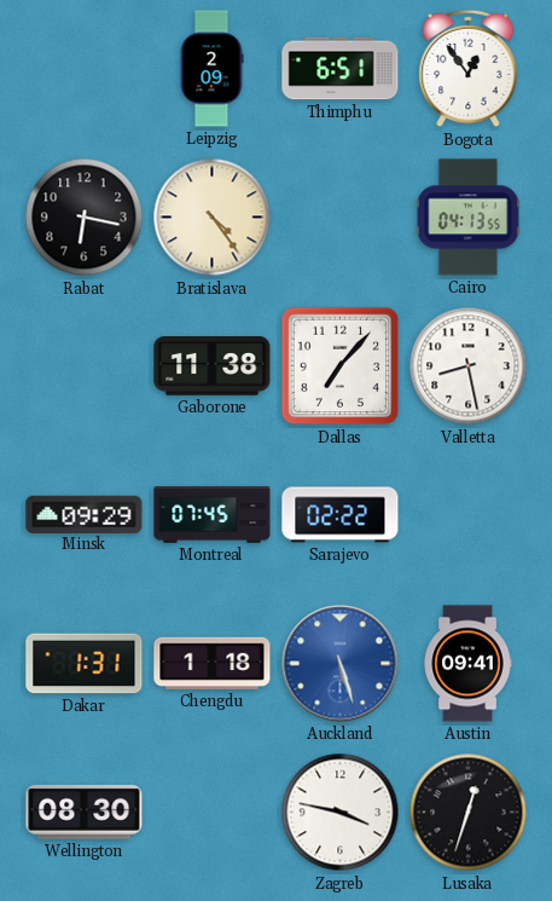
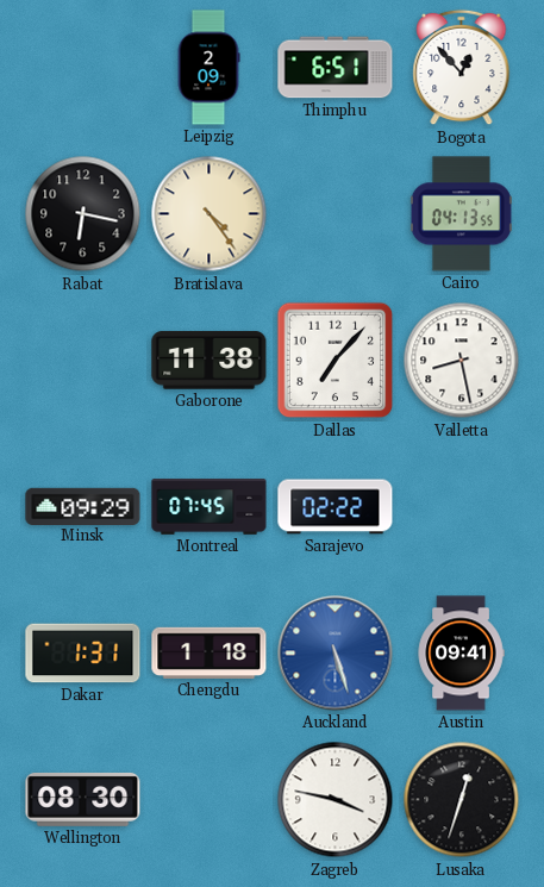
Bogota: 12:54 -> 12:53
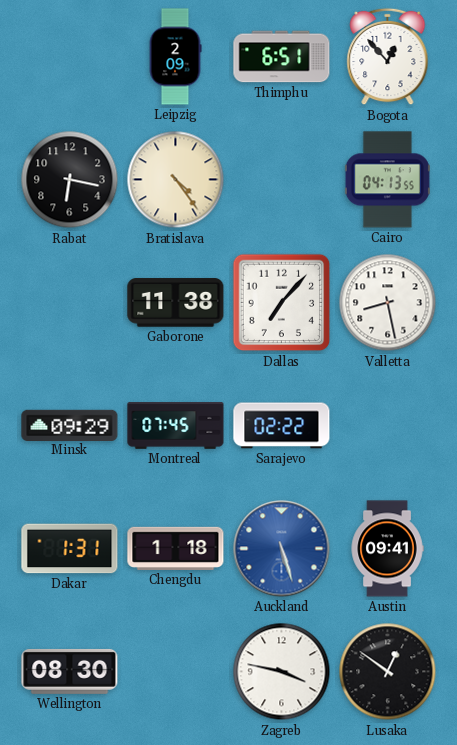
Lusaka: 12:33 -> 12:51
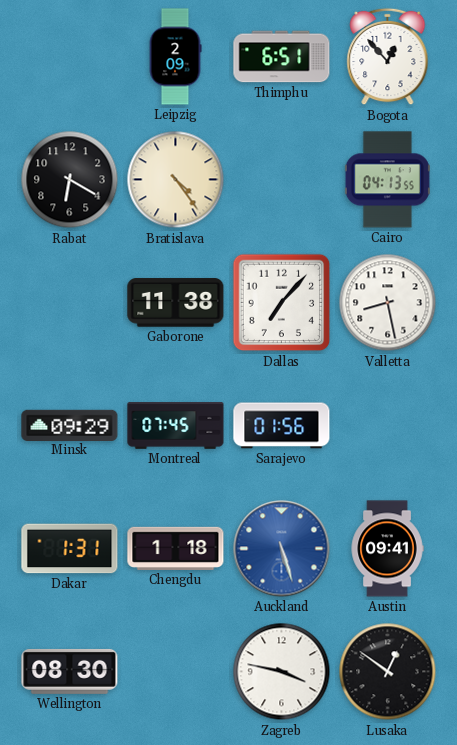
Rabat: 6:17 -> 6:20
Sarajevo: 02:22 -> 01:56
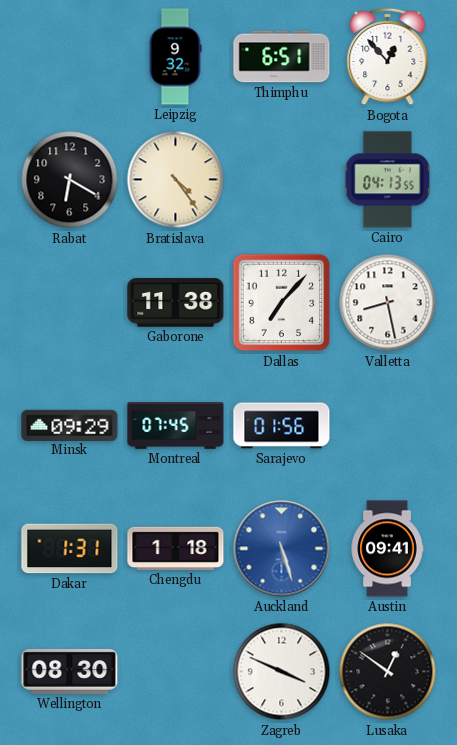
Leipzig: 2:09 -> 9:32
Zagreb: 3:47 -> 3:49
